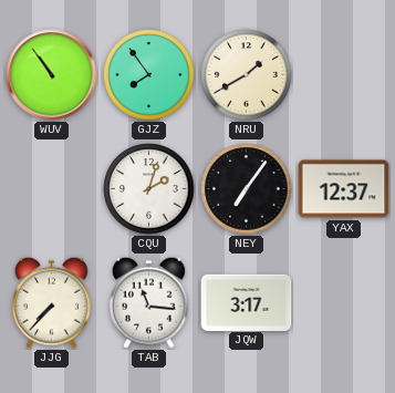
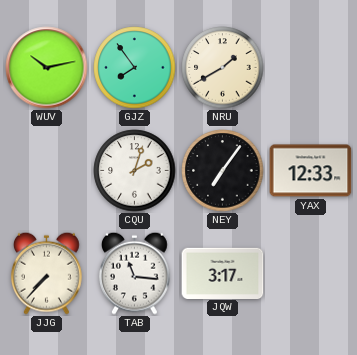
WUV: 10:54 -> 10:13
YAX: 12:37 -> 12:33
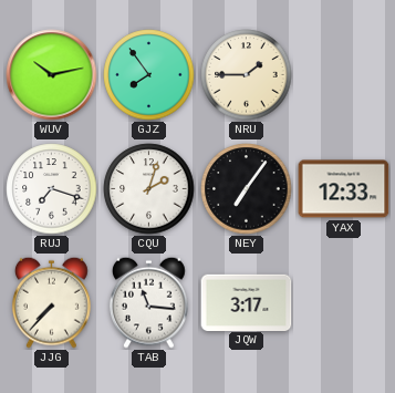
NRU: 1:40 -> 1:45
RUJ: none -> 7:18
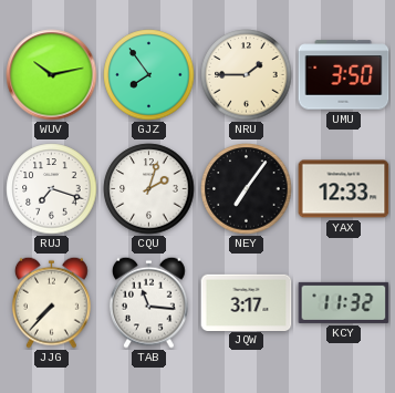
UMU: none -> 3:50
KCY: none -> 11:32
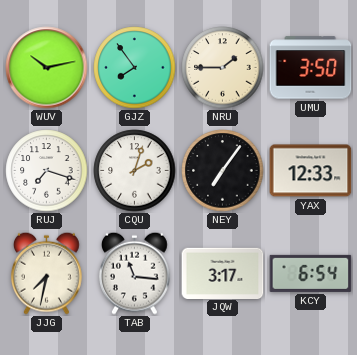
JJG: 7:37 -> 7:32
KCY: 11:32 -> 6:54
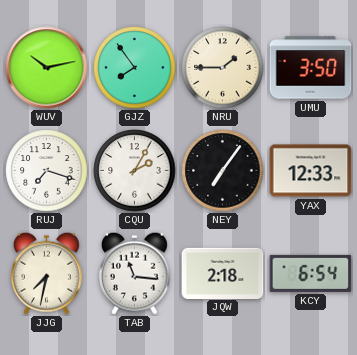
CQU: 2:03 -> 2:05
JQW: 3:17 -> 2:18
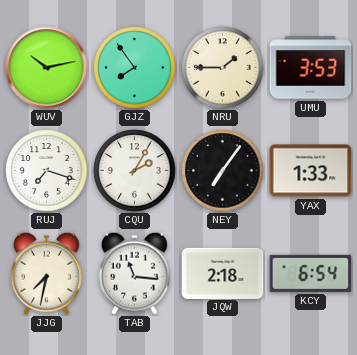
UMU: 3:50 -> 3:53
YAX: 12:33 -> 1:33
